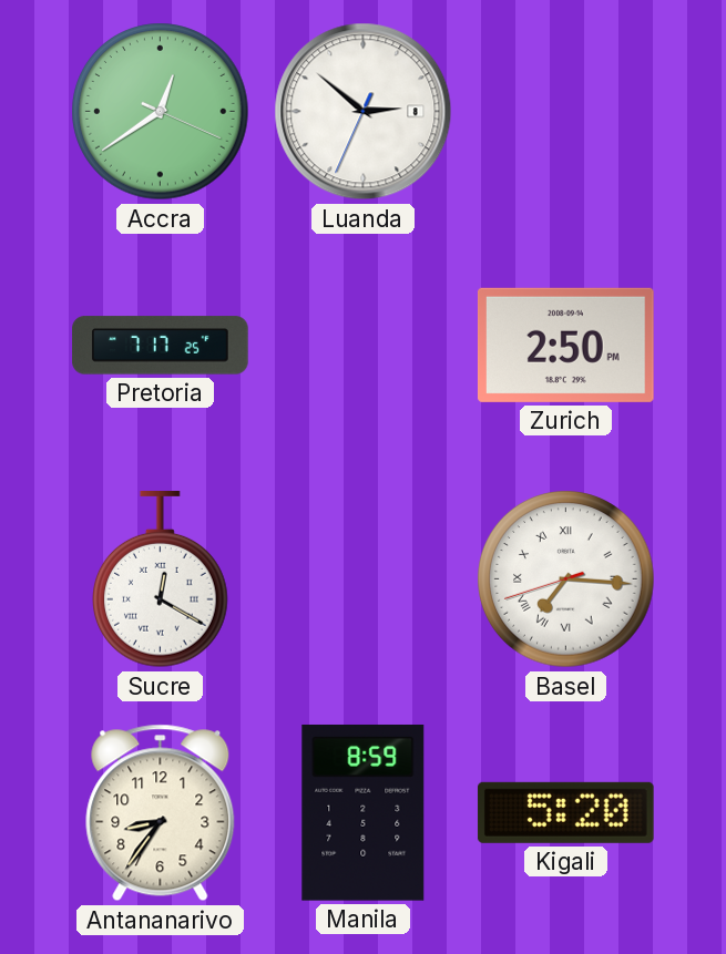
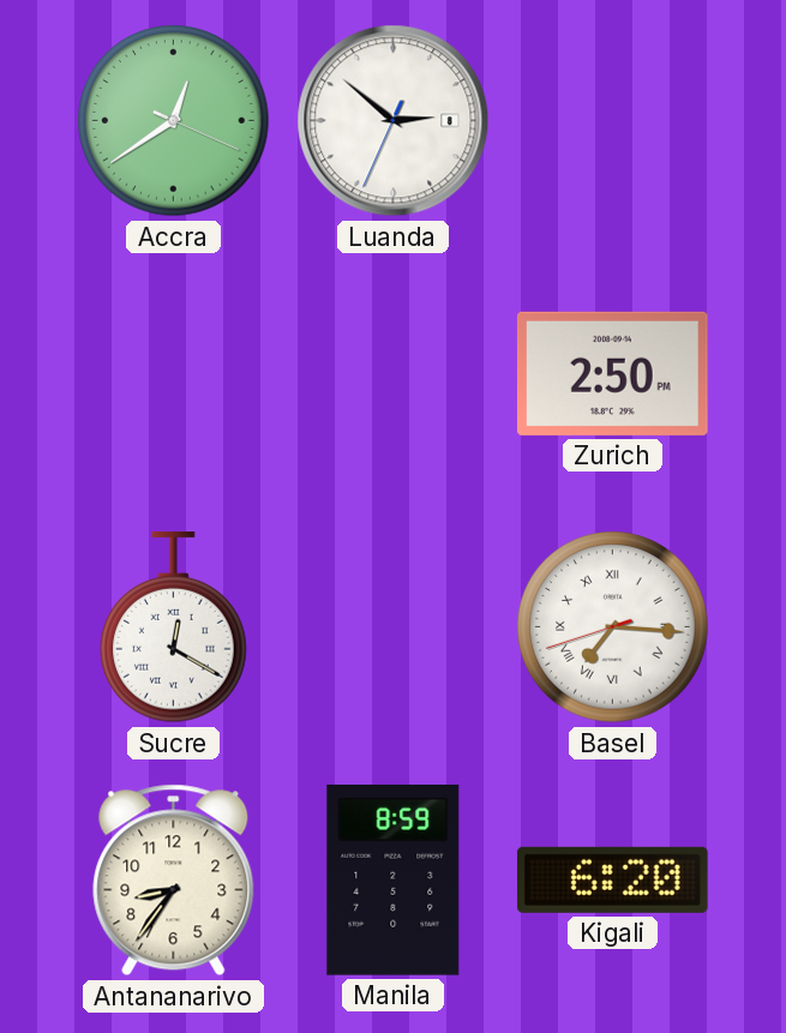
Pretoria: 7:17 -> none
Kigali: 5:20 -> 6:20
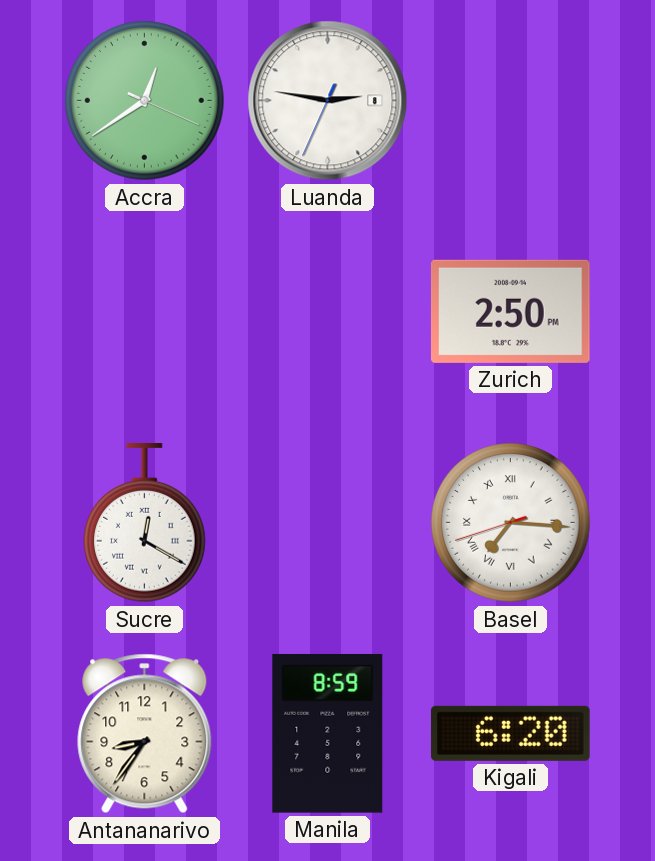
Luanda: 2:51 -> 2:46
